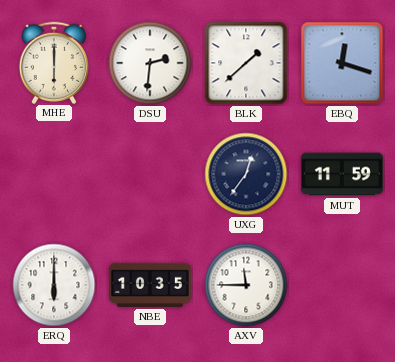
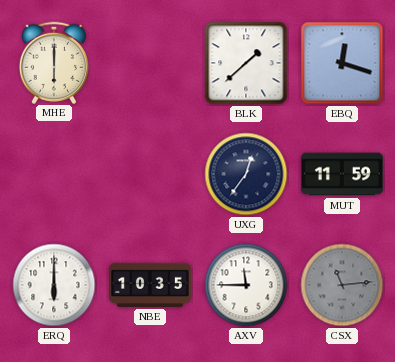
DSU: 2:31 -> none
CSX: none -> 11:14
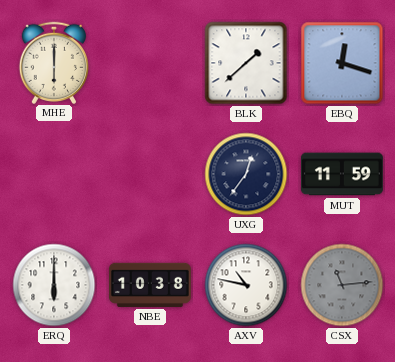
NBE: 10:35 -> 10:38
AXV: 11:45 -> 10:47
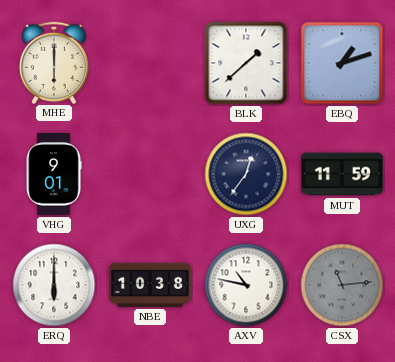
EBQ: 12:18 -> 1:12
VHG: none -> 9:01
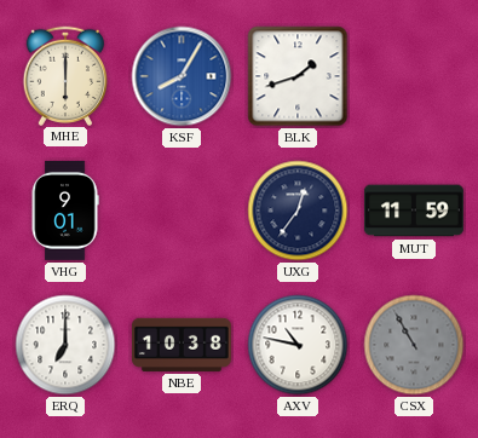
KSF: none -> 8:05
BLK: 1:38 -> 1:42
EBQ: 1:12 -> none
ERQ: 6:00 -> 7:00
CSX: 11:14 -> 10:55
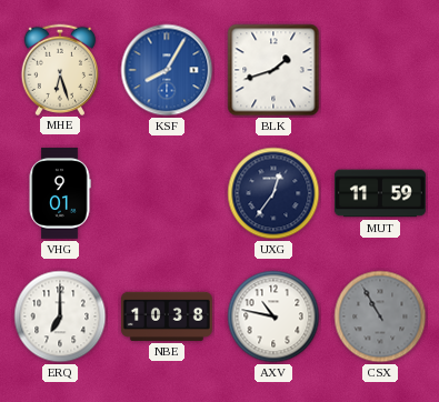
MHE: 6:00 -> 6:27
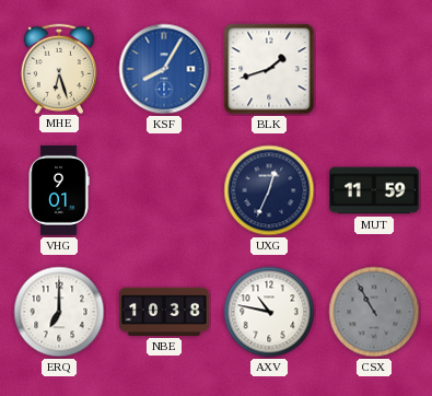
UXG: 12:36 -> 12:34
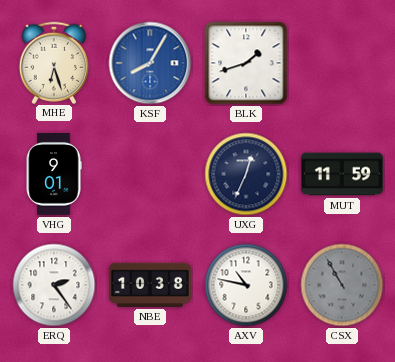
ERQ: 7:00 -> 2:24
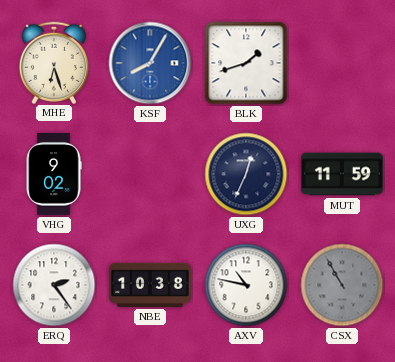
VHG: 9:01 -> 9:02
